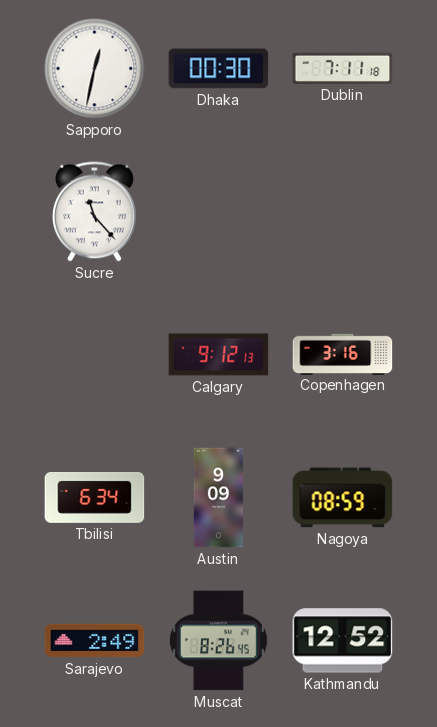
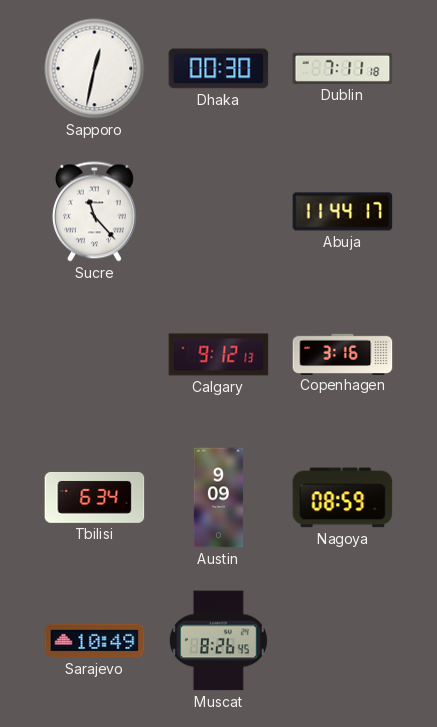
Abuja: none -> 11:44
Sarajevo: 2:49 -> 10:49
Kathmandu: 12:52 -> none
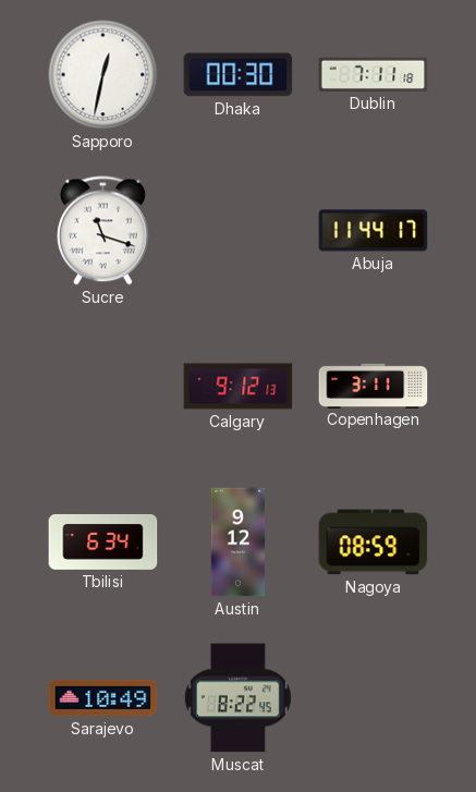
Sucre: 11:23 -> 11:18
Copenhagen: 3:16 -> 3:11
Austin: 9:09 -> 9:12
Muscat: 8:26 -> 8:22
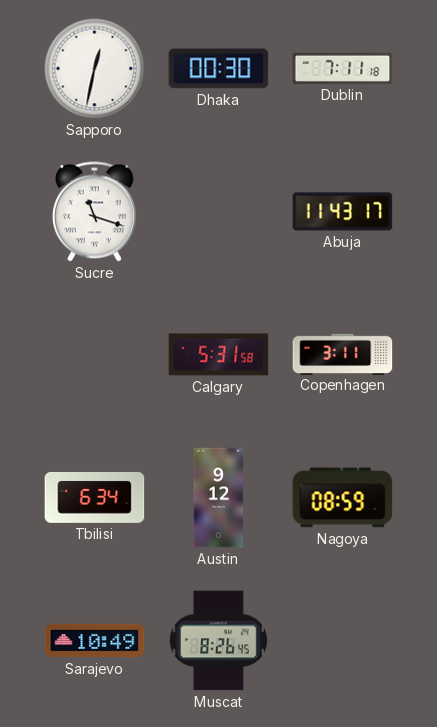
Abuja: 11:44 -> 11:43
Calgary: 9:12 -> 5:31
Muscat: 8:22 -> 8:26
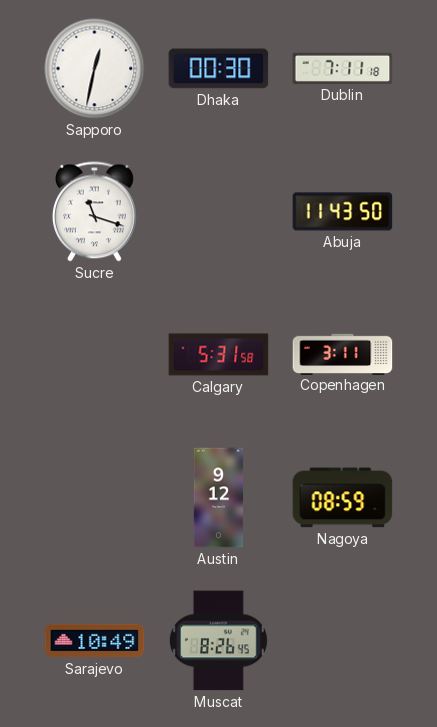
Abuja: 11:43:17 -> 11:43:50
Tbilisi: 6:34 -> none
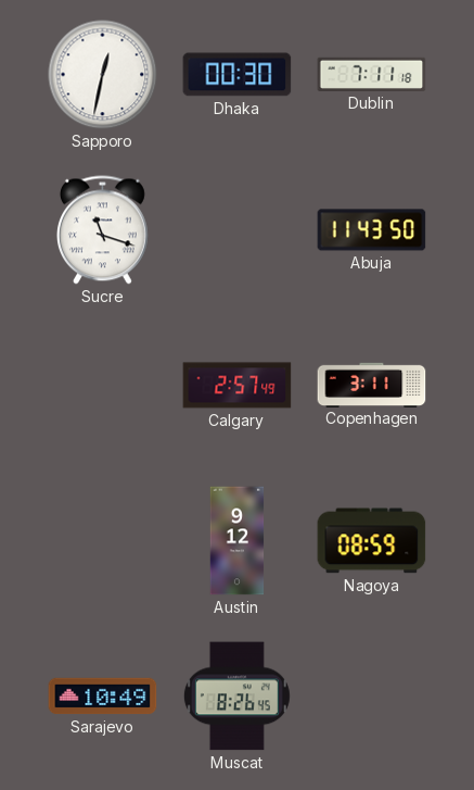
Calgary: 5:31 -> 2:57
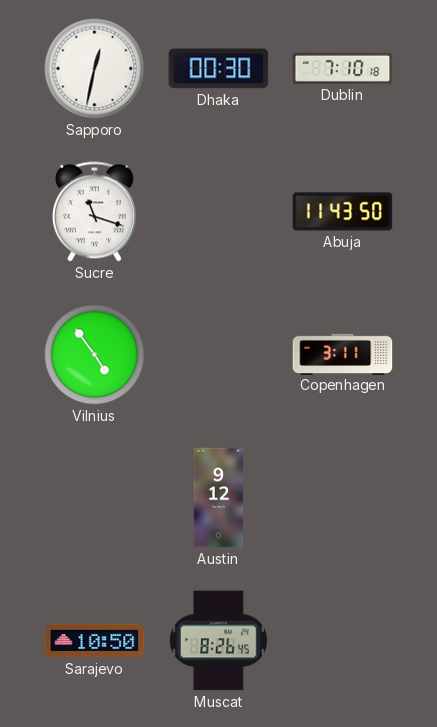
Dublin: 7:11 -> 7:10
Vilnius: none -> 4:54
Calgary: 2:57 -> none
Nagoya: 08:59 -> none
Sarajevo: 10:49 -> 10:50
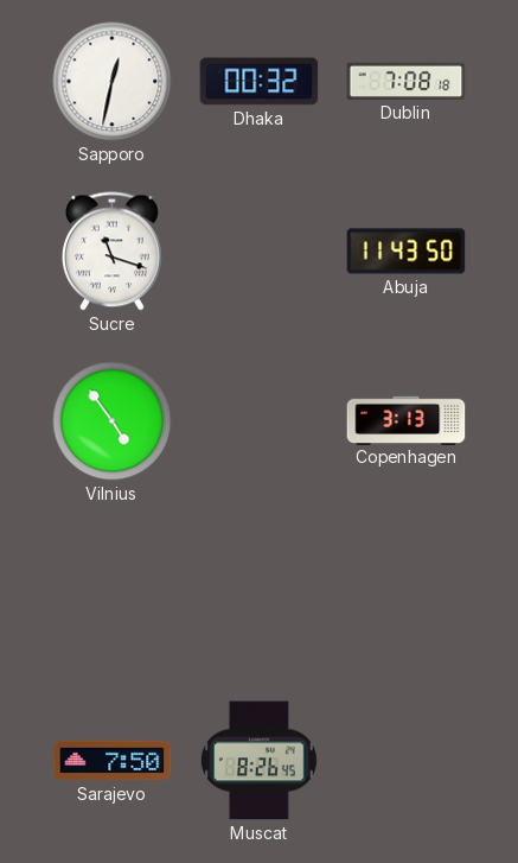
Dhaka: 00:30 -> 00:32
Dublin: 7:10 -> 7:08
Copenhagen: 3:11 -> 3:13
Austin: 9:12 -> none
Sarajevo: 10:50 -> 7:50
